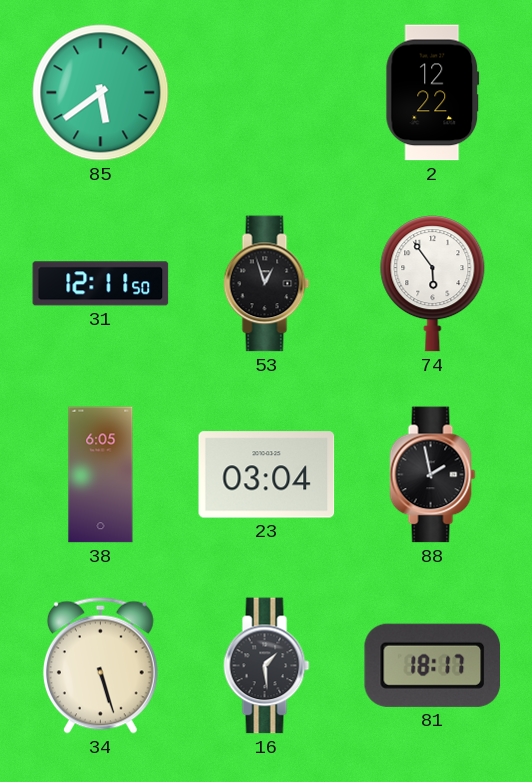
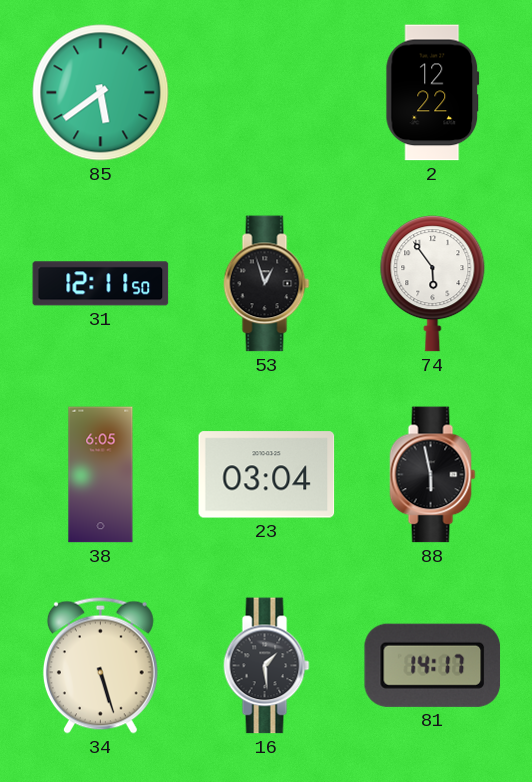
88: 1:58 -> 5:58
81: 18:17 -> 14:17
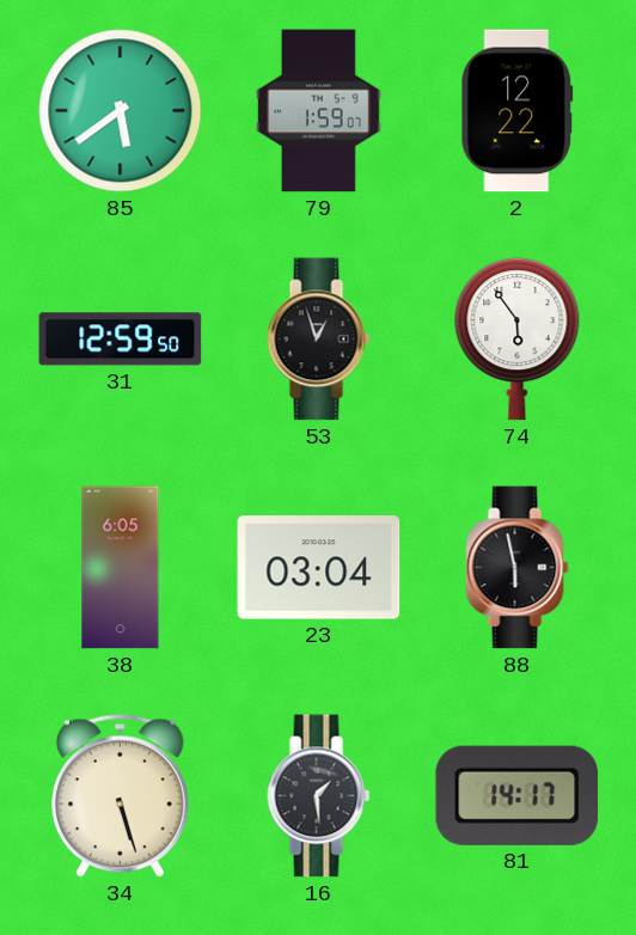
79: none -> 1:59
31: 12:11 -> 12:59
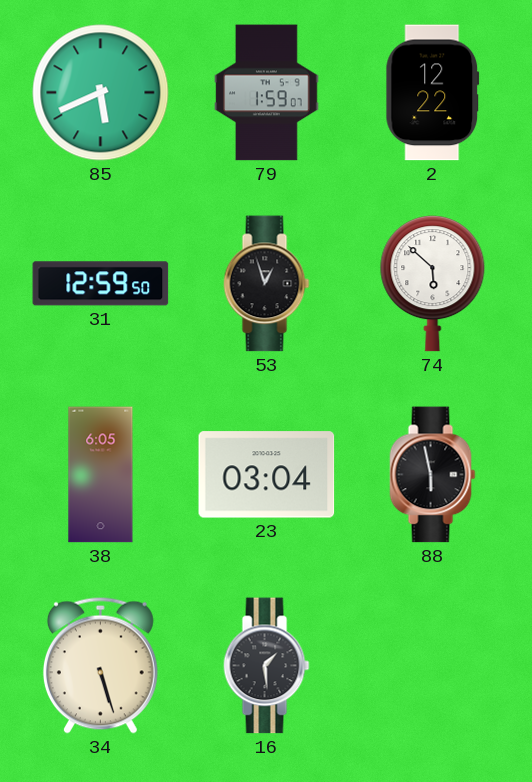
85: 5:39 -> 5:41
74: 5:54 -> 5:52
81: 14:17 -> none
